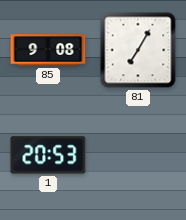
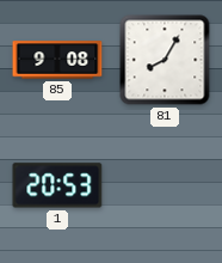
81: 7:05 -> 8:05
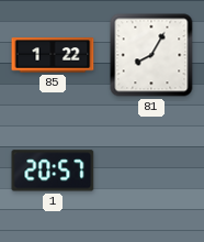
85: 9:08 -> 1:22
1: 20:53 -> 20:57
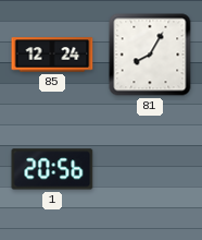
85: 1:22 -> 12:24
1: 20:57 -> 20:56
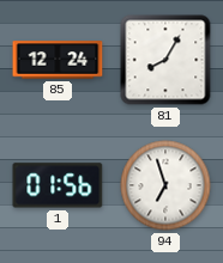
1: 20:56 -> 01:56
94: none -> 6:57
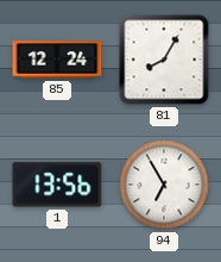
1: 01:56 -> 13:56
94: 6:57 -> 6:55
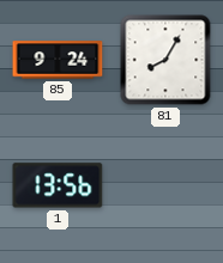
85: 12:24 -> 9:24
94: 6:55 -> none
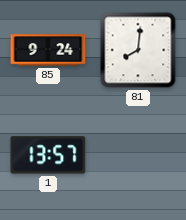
81: 8:05 -> 8:01
1: 13:56 -> 13:57
